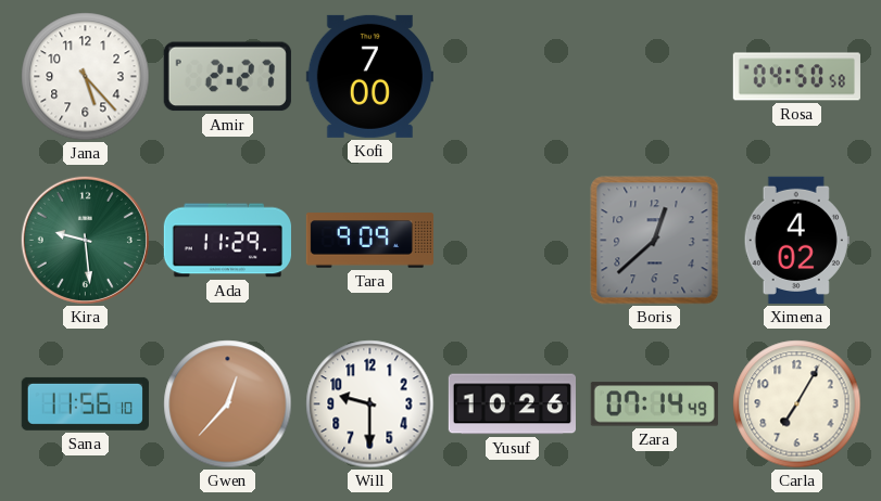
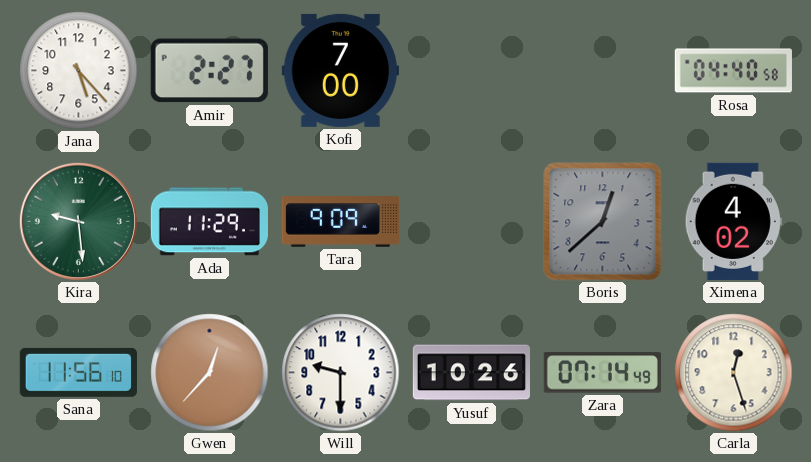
Rosa: 04:50 -> 04:40
Carla: 7:05 -> 12:27
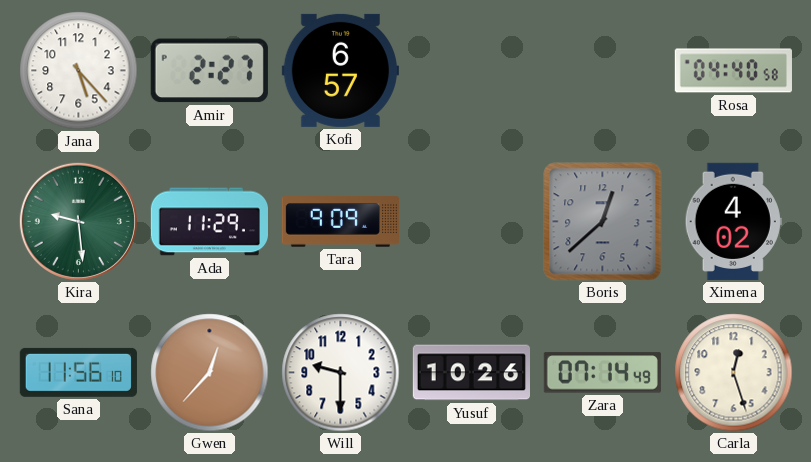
Kofi: 7:00 -> 6:57
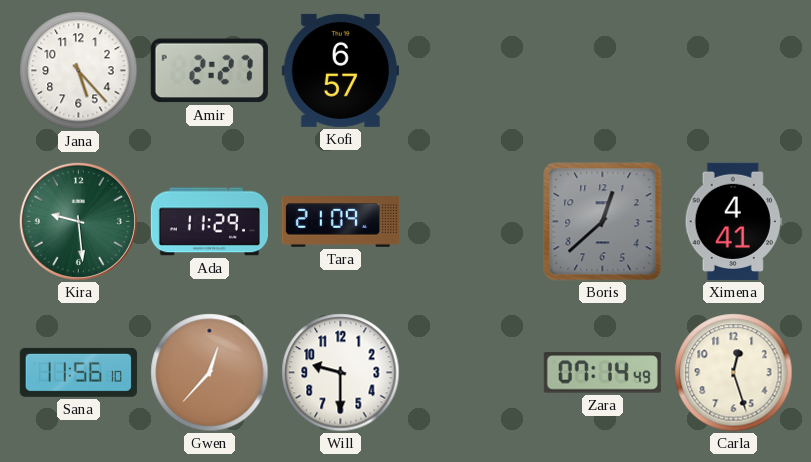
Rosa: 04:40 -> none
Tara: 9:09 -> 21:09
Ximena: 4:02 -> 4:41
Yusuf: 10:26 -> none
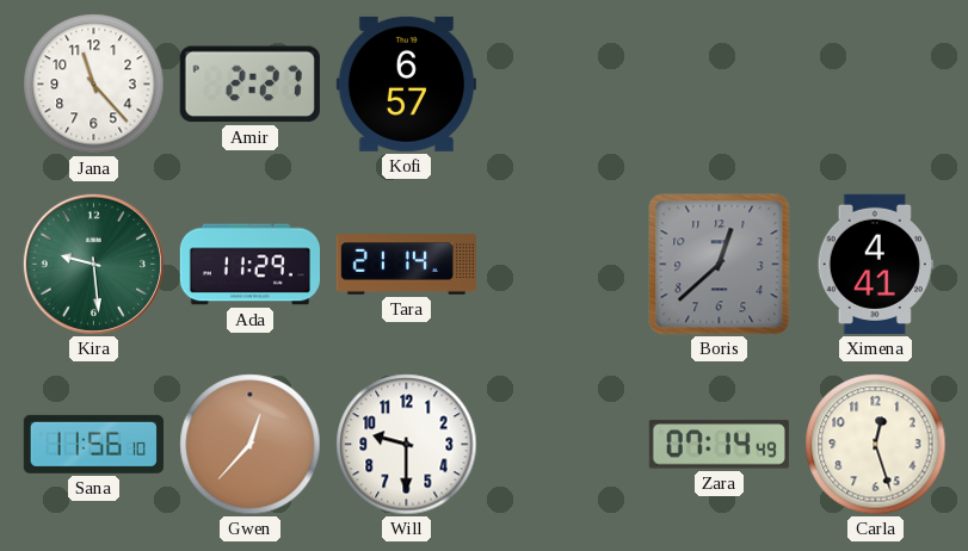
Jana: 5:23 -> 11:23
Tara: 21:09 -> 21:14
